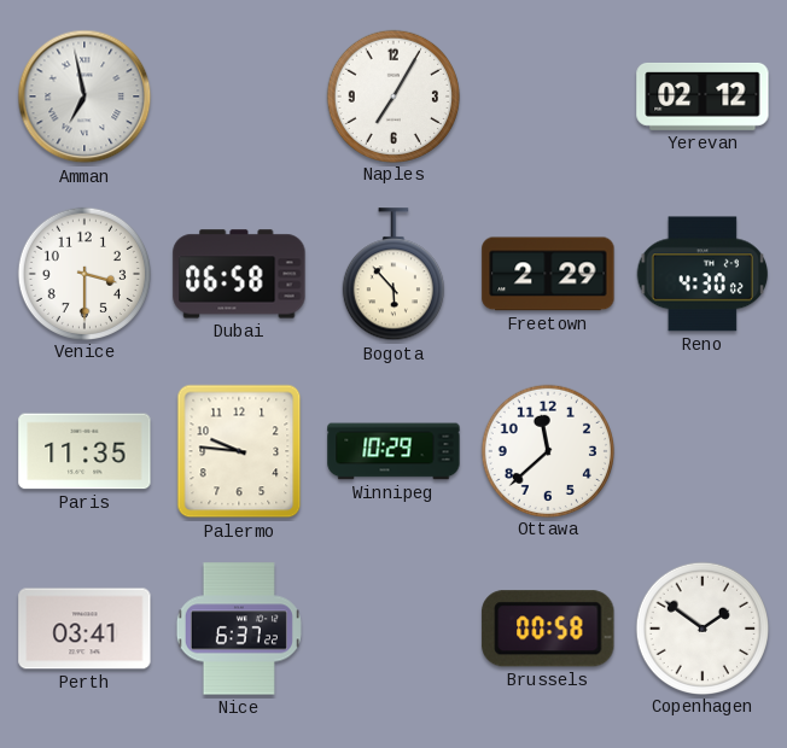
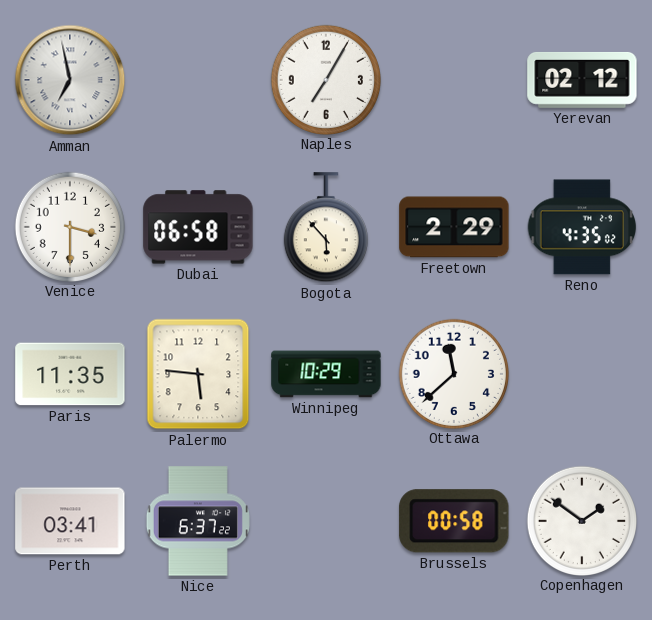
Reno: 4:30 -> 4:35
Palermo: 9:46 -> 5:46
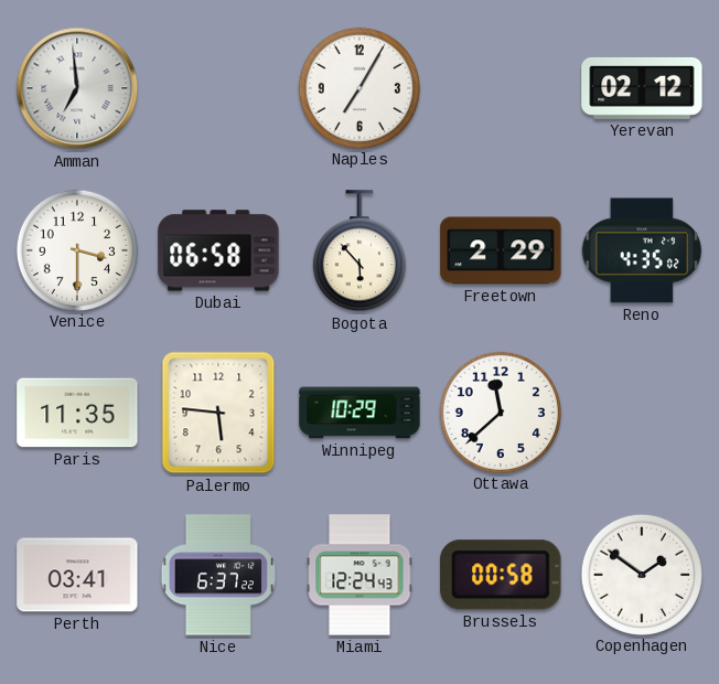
Amman: 6:58 -> 6:59
Miami: none -> 12:24
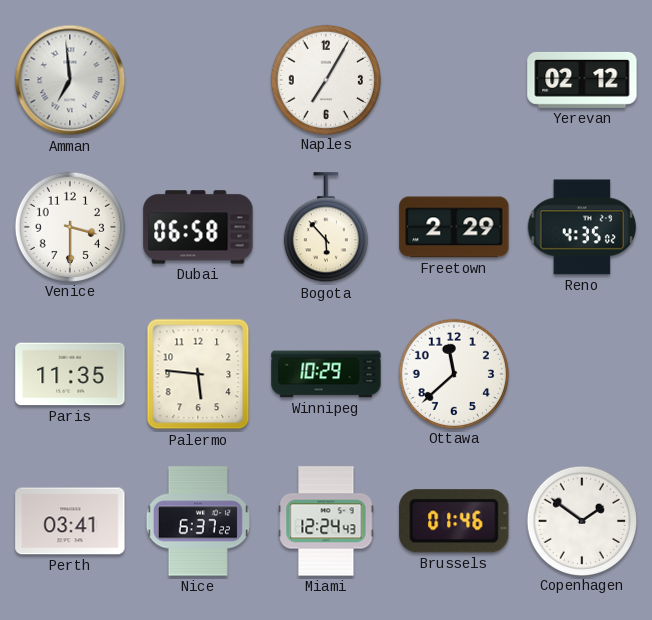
Brussels: 00:58 -> 01:46
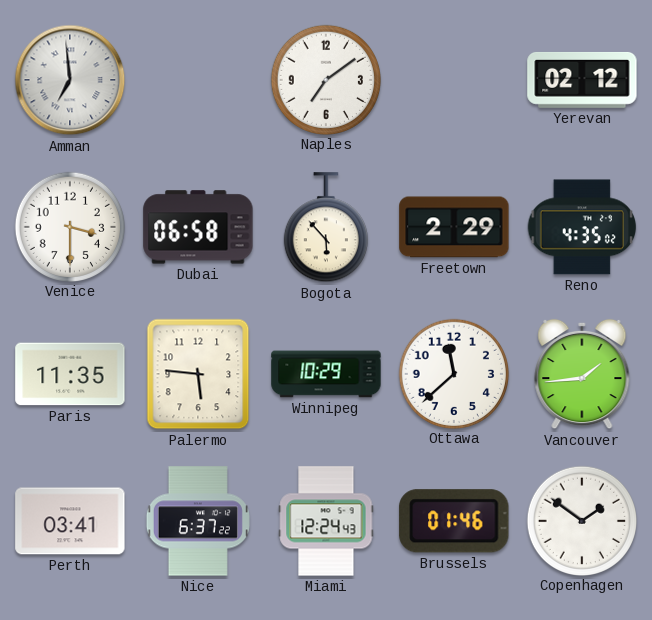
Naples: 7:05 -> 7:09
Vancouver: none -> 1:44
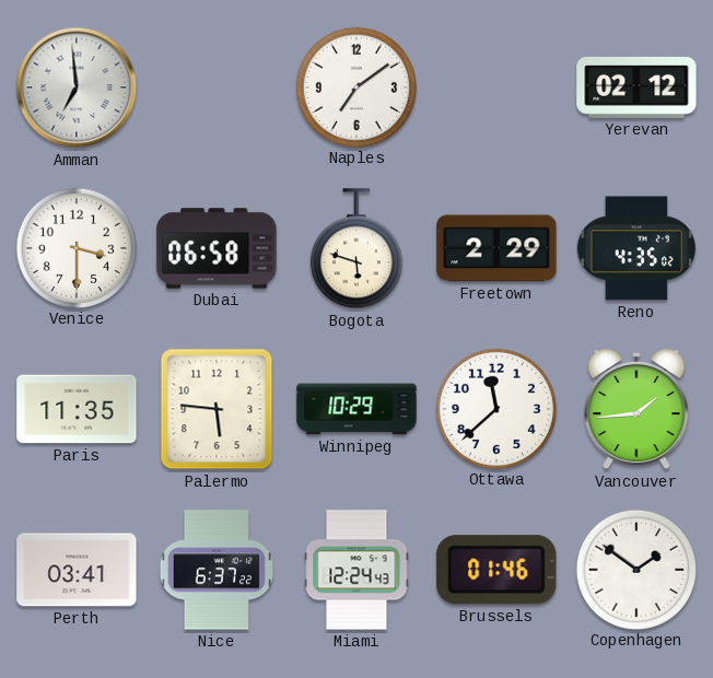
Bogota: 5:53 -> 5:48
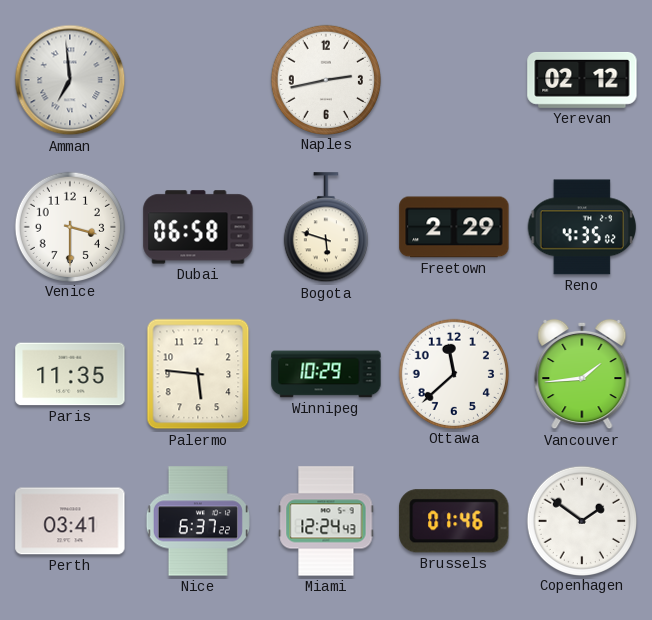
Naples: 7:09 -> 2:43
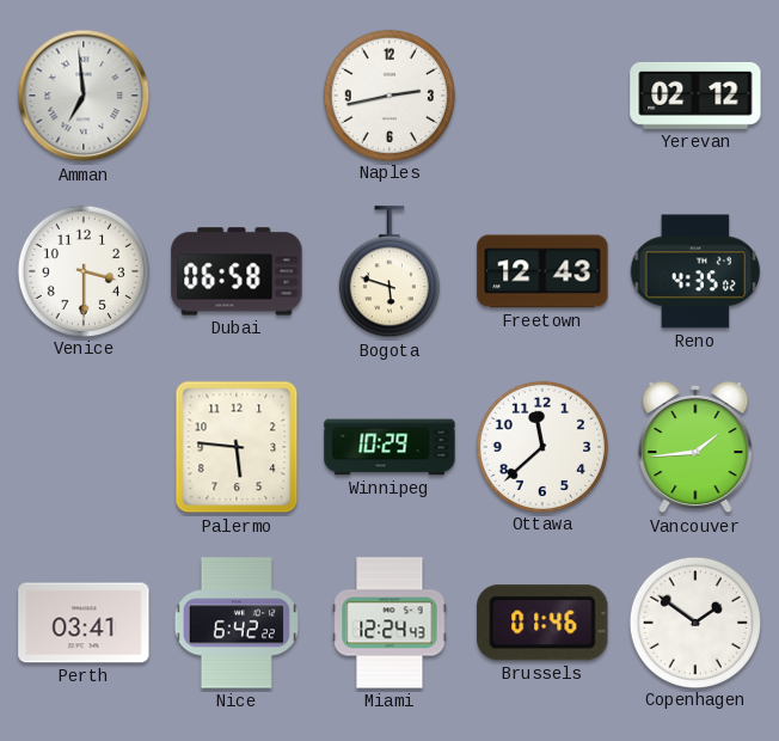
Freetown: 2:29 -> 12:43
Paris: 11:35 -> none
Nice: 6:37 -> 6:42
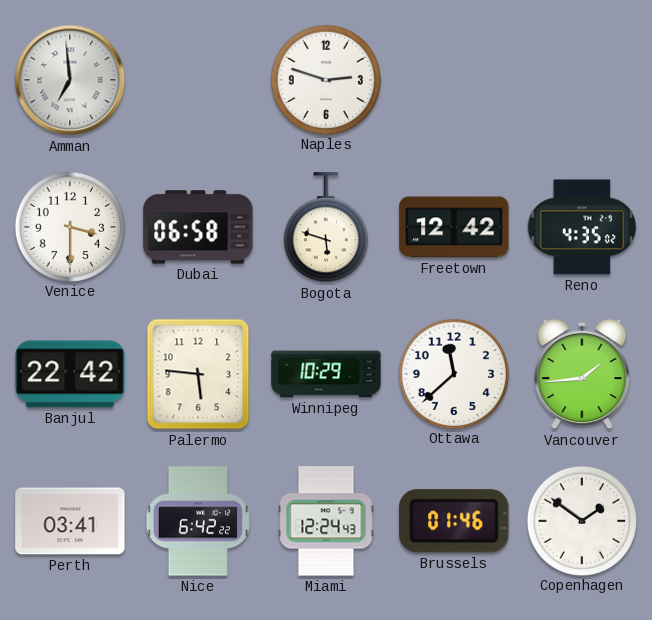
Naples: 2:43 -> 2:48
Yerevan: 02:12 -> none
Freetown: 12:43 -> 12:42
Banjul: none -> 22:42
